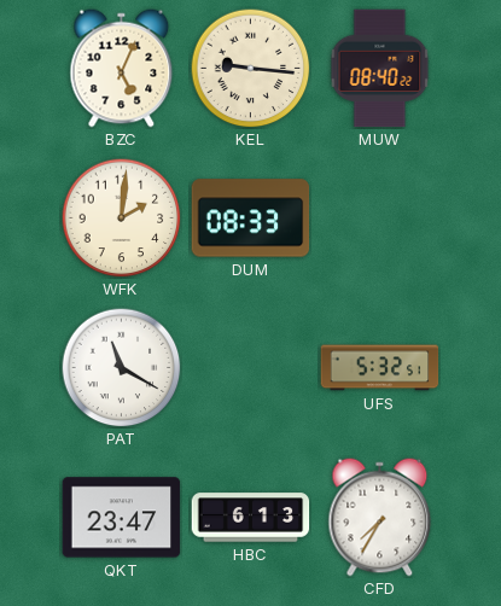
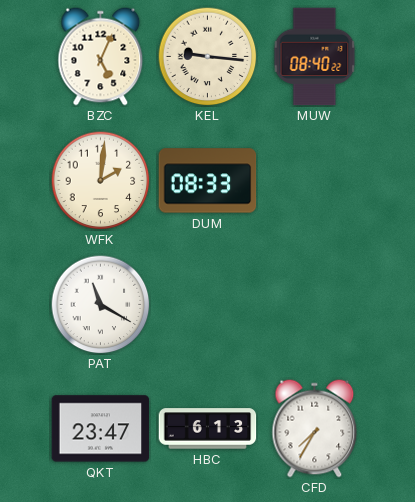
UFS: 5:32 -> none
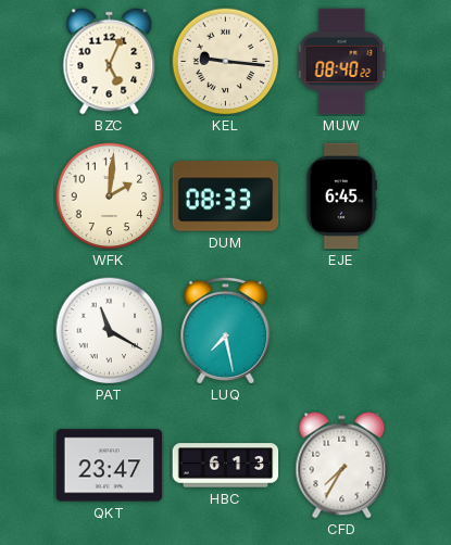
EJE: none -> 6:45
LUQ: none -> 7:28
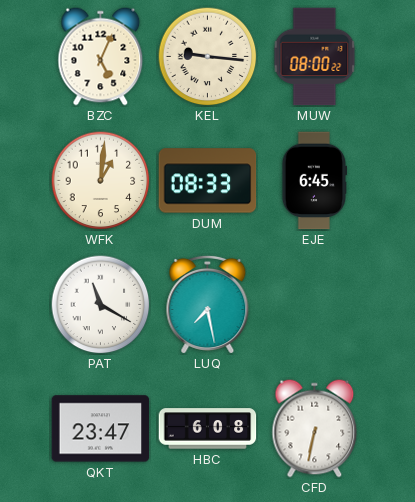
MUW: 08:40 -> 08:00
WFK: 2:01 -> 1:01
HBC: 6:13 -> 6:08
CFD: 7:35 -> 6:32
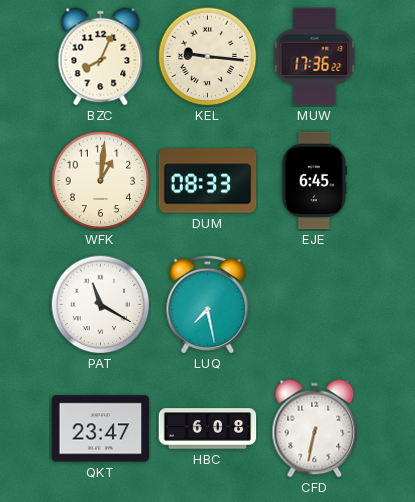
BZC: 5:04 -> 8:04
MUW: 08:00 -> 17:36
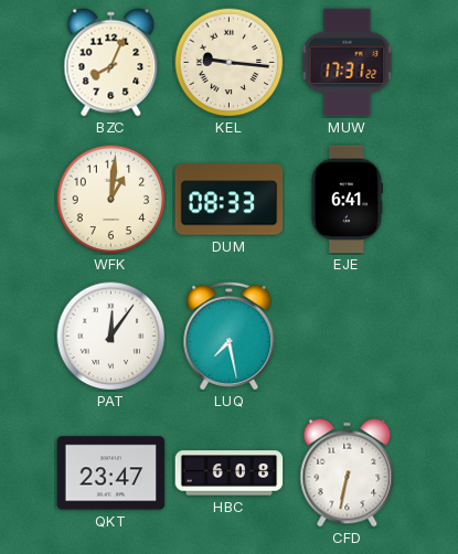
MUW: 17:36 -> 17:31
EJE: 6:45 -> 6:41
PAT: 11:20 -> 12:06
